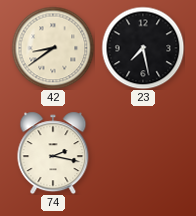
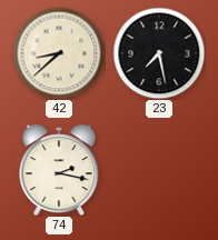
42: 8:39 -> 8:38
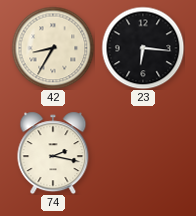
42: 8:38 -> 8:35
23: 7:28 -> 6:16
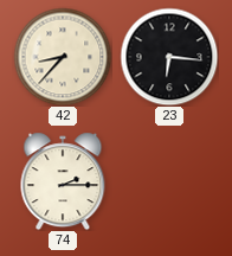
42: 8:35 -> 8:37
74: 2:17 -> 2:15
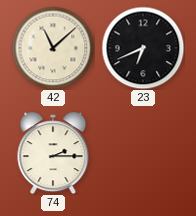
42: 8:37 -> 11:08
23: 6:16 -> 6:41
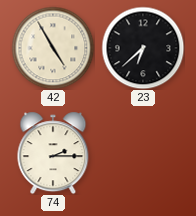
42: 11:08 -> 4:55
23: 6:41 -> 6:38
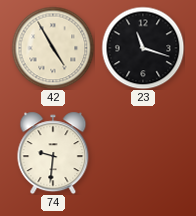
23: 6:38 -> 11:18
74: 2:15 -> 9:31
